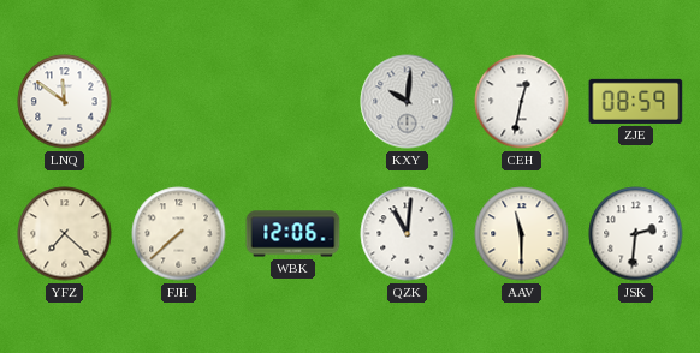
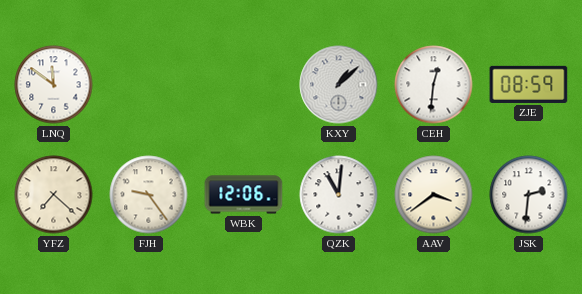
KXY: 10:01 -> 1:08
CEH: 12:32 -> 12:31
FJH: 7:38 -> 9:24
AAV: 11:30 -> 3:39
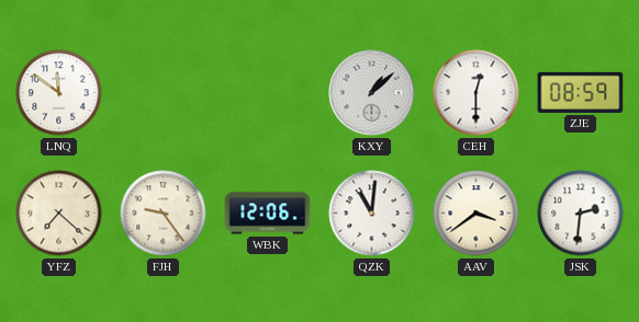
CEH: 12:31 -> 12:30
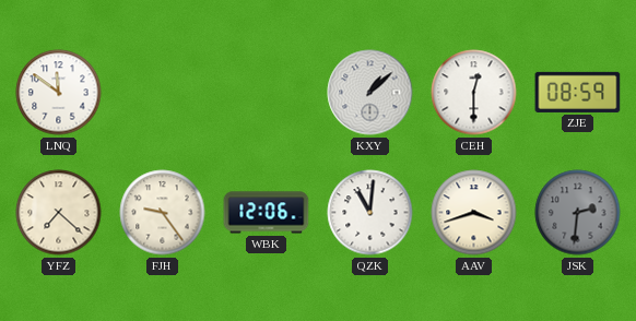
AAV: 3:39 -> 3:42
JSK dial: white -> grey
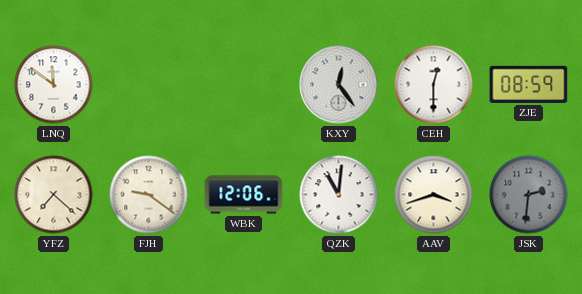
KXY: 1:08 -> 12:24
FJH: 9:24 -> 9:21
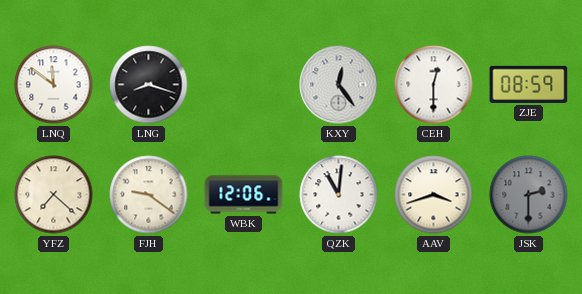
LNG: none -> 8:18
JSK: 2:31 -> 2:30
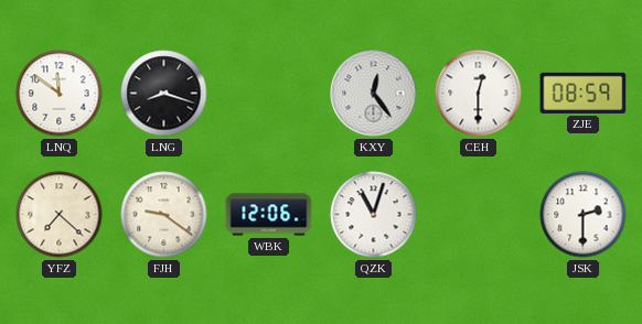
QZK: 11:01 -> 11:03
AAV: 3:42 -> none
JSK dial: grey -> white
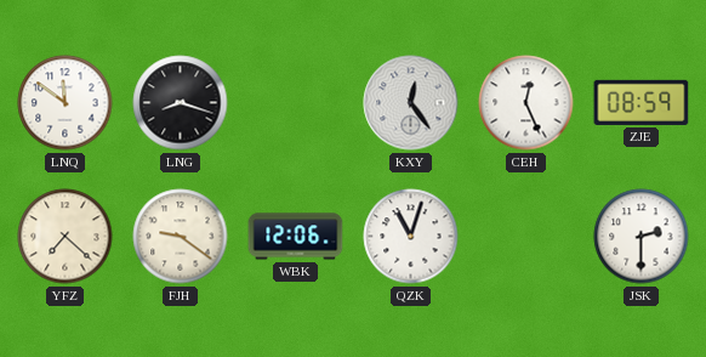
CEH: 12:30 -> 12:26
